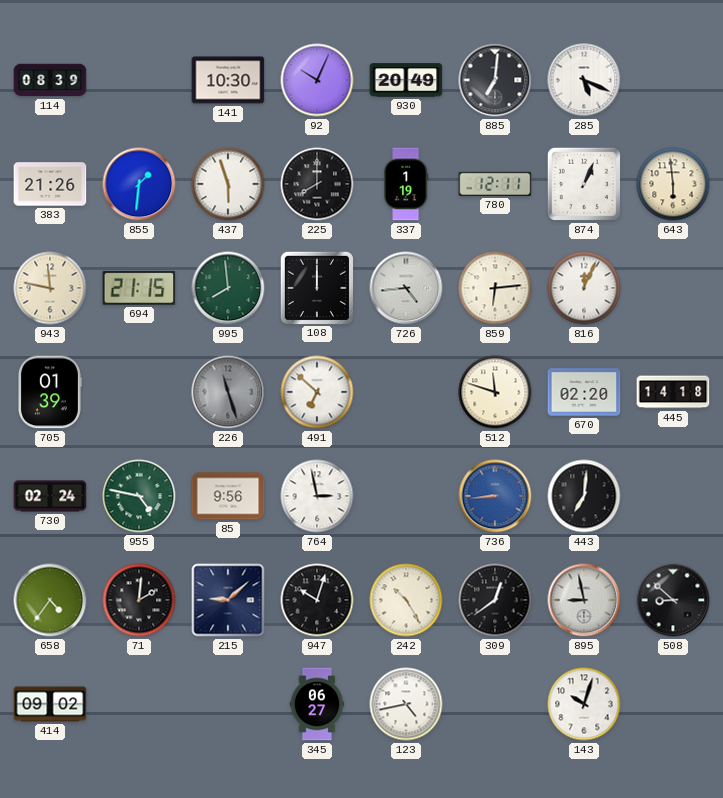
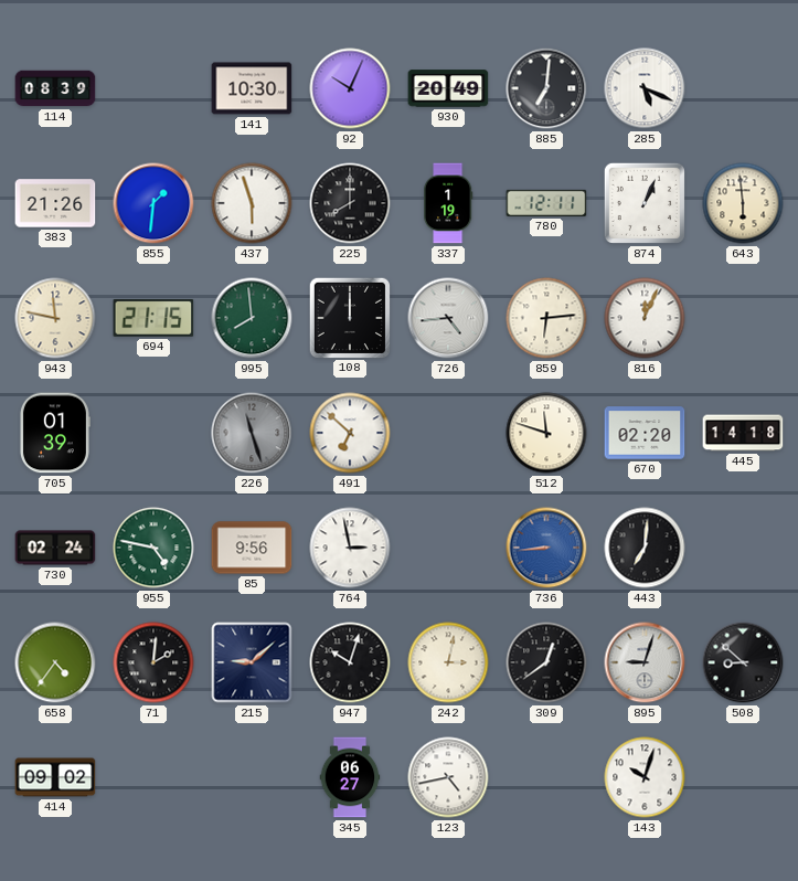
242: 10:25 -> 3:02
895: 8:58 -> 9:03
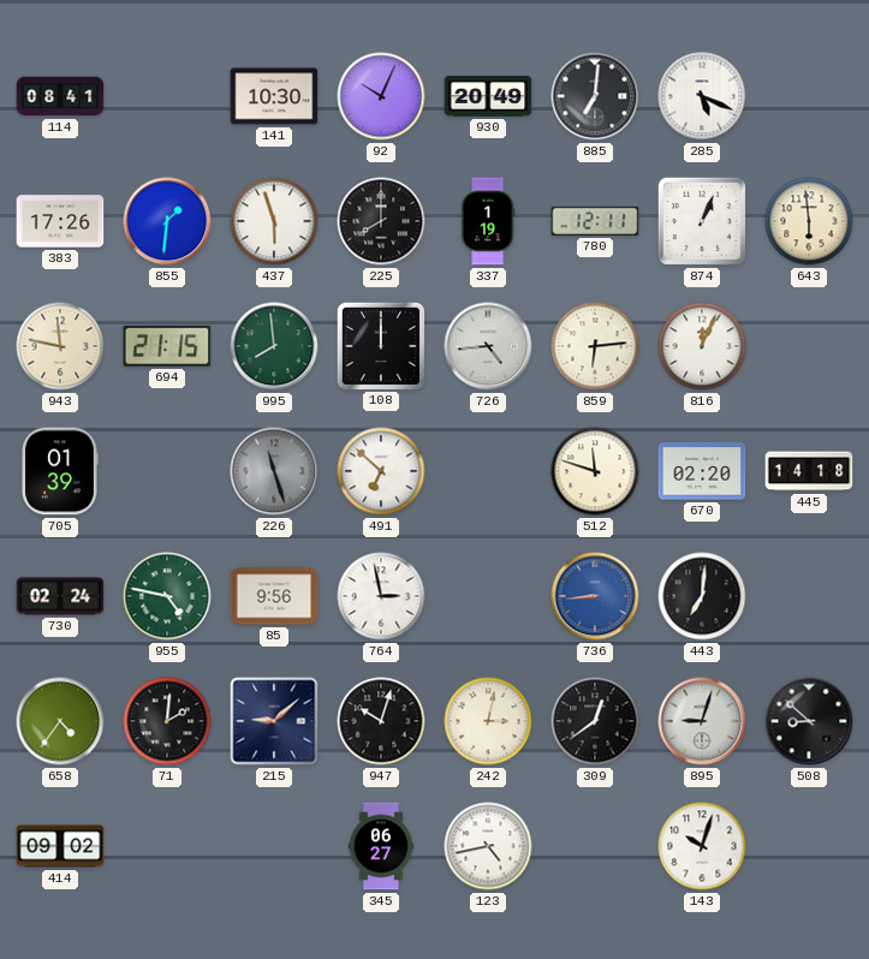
114: 08:39 -> 08:41
383: 21:26 -> 17:26
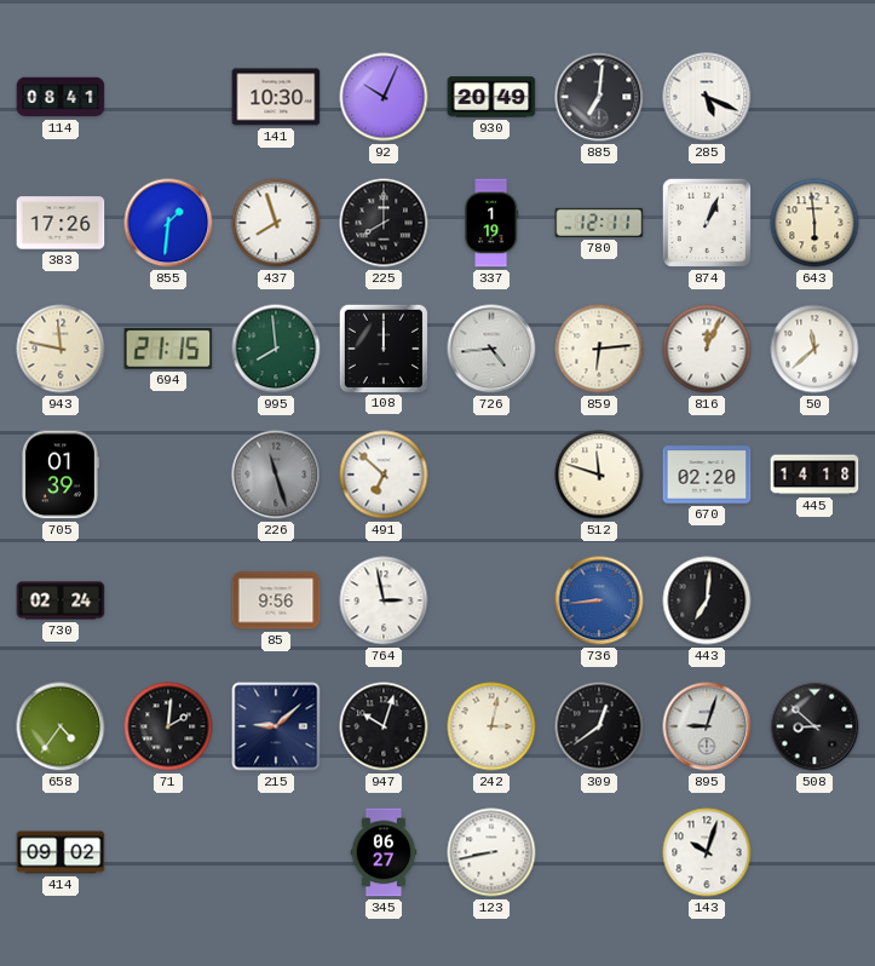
437: 5:57 -> 7:57
50: none -> 11:38
955: 4:47 -> none
123: 4:43 -> 8:43
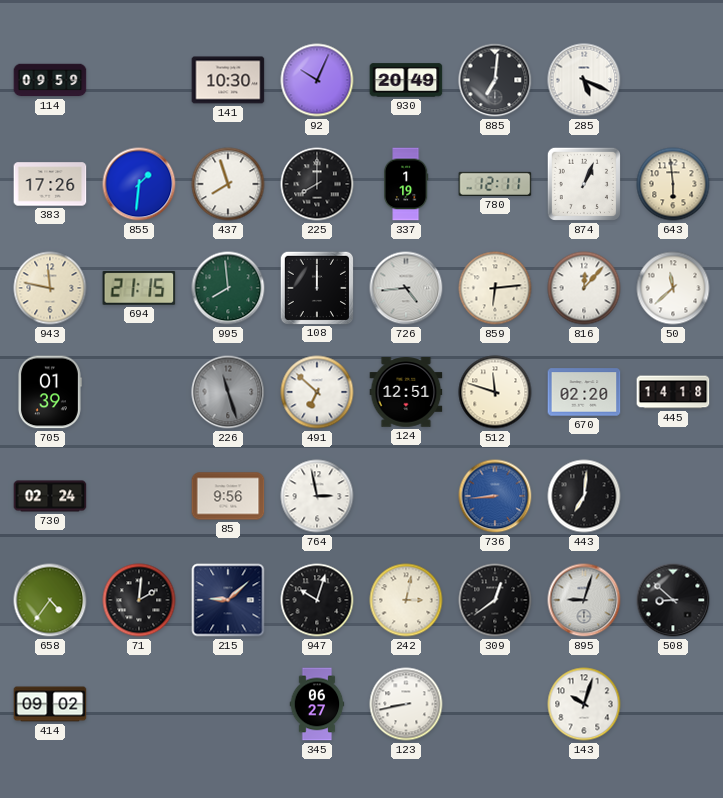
114: 08:41 -> 09:59
816: 12:04 -> 12:07
124: none -> 12:51
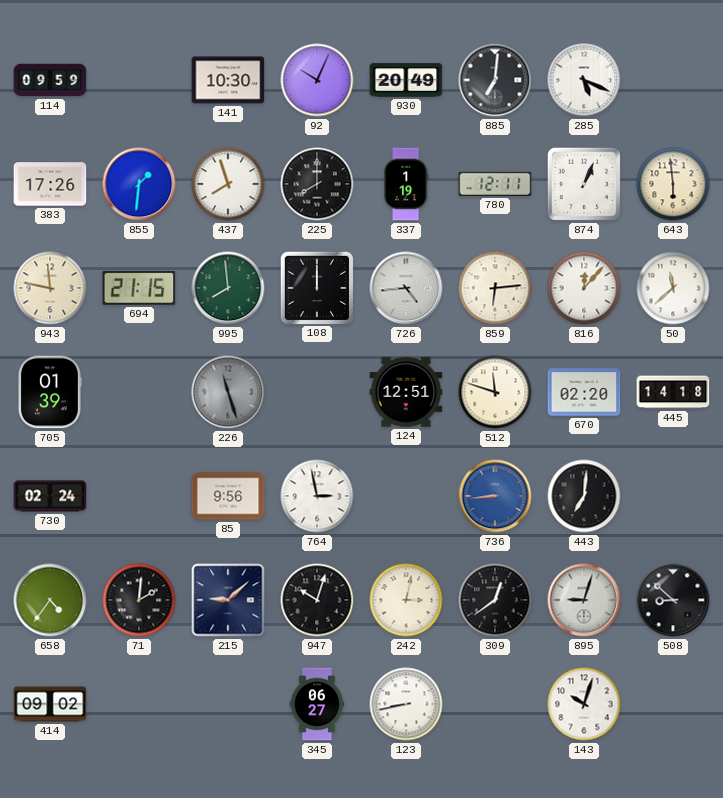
491: 6:52 -> none
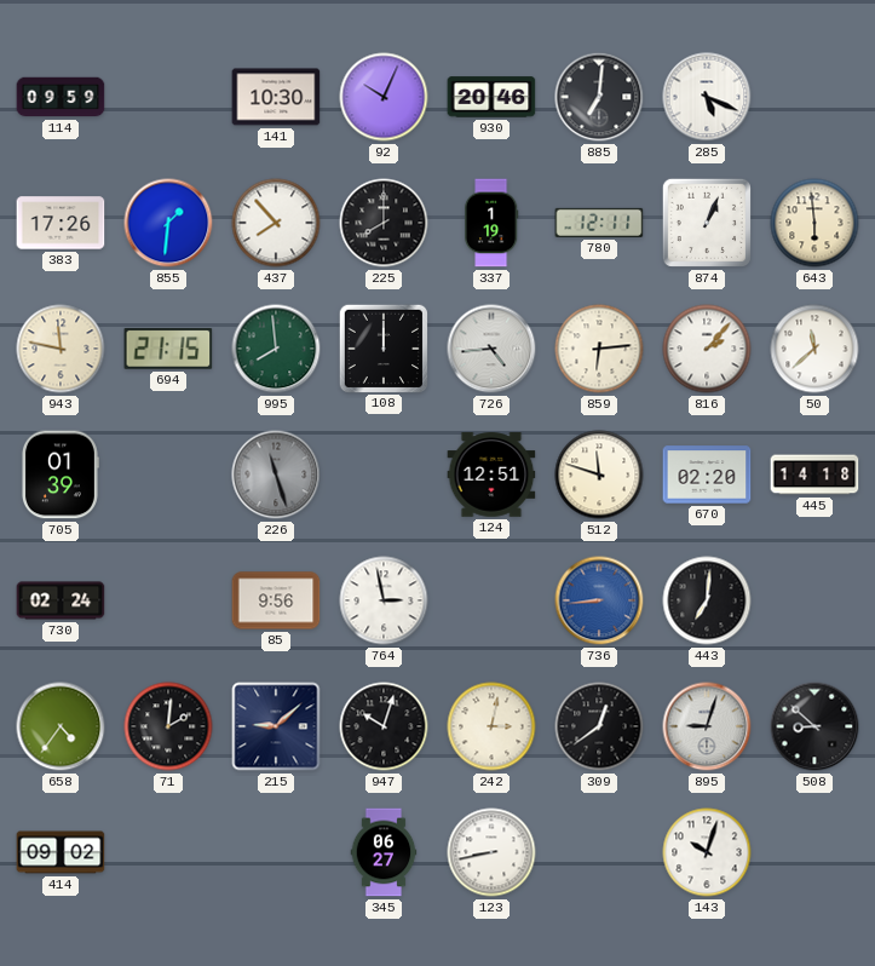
930: 20:49 -> 20:46
437: 7:57 -> 7:53
816: 12:07 -> 2:07
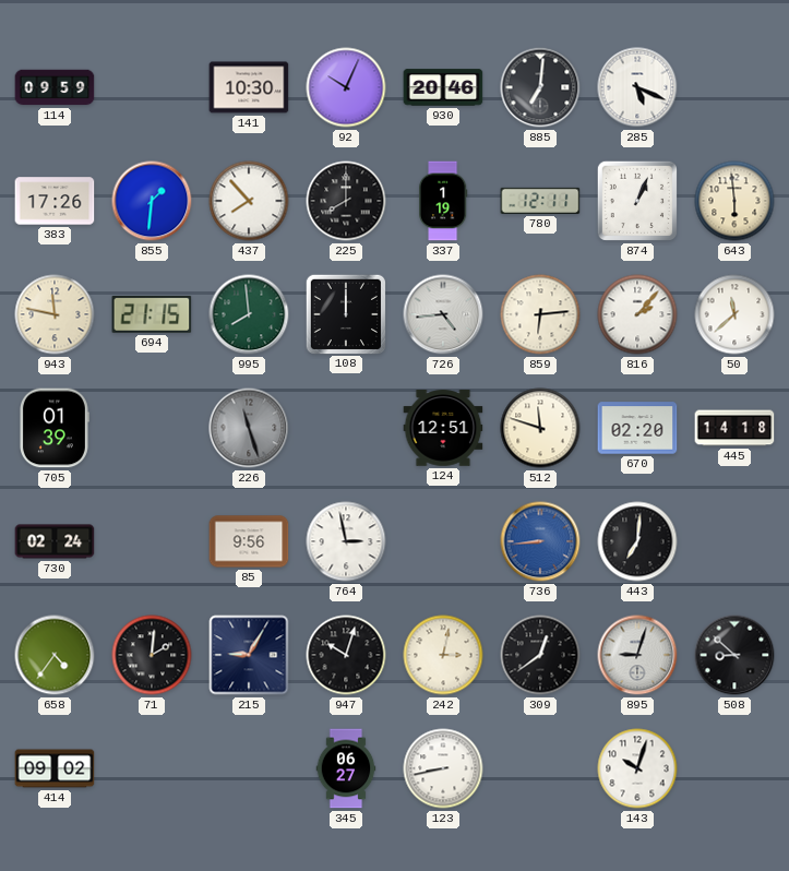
215: 9:08 -> 9:05
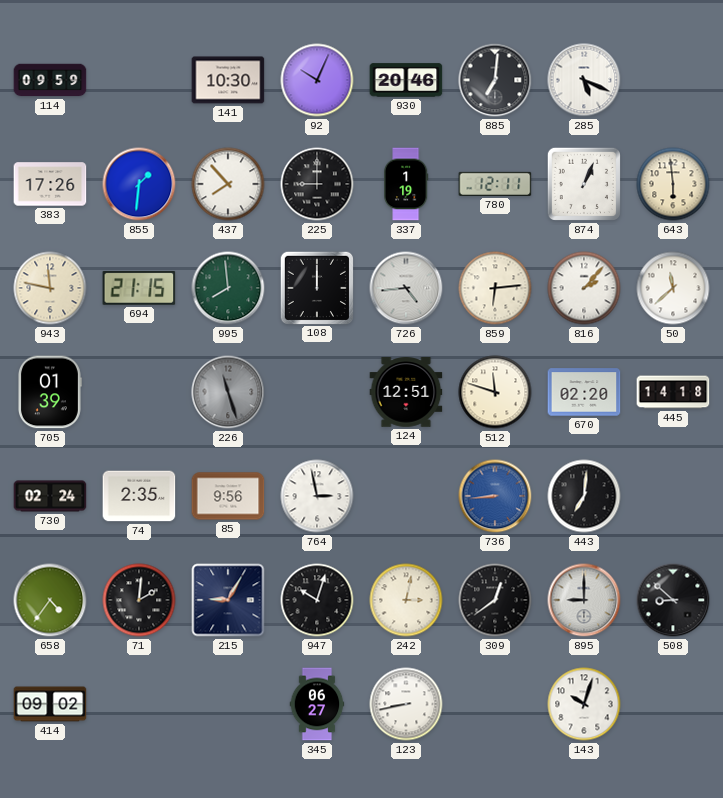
225: 8:00 -> 9:00
74: none -> 2:35
895: 9:03 -> 9:00
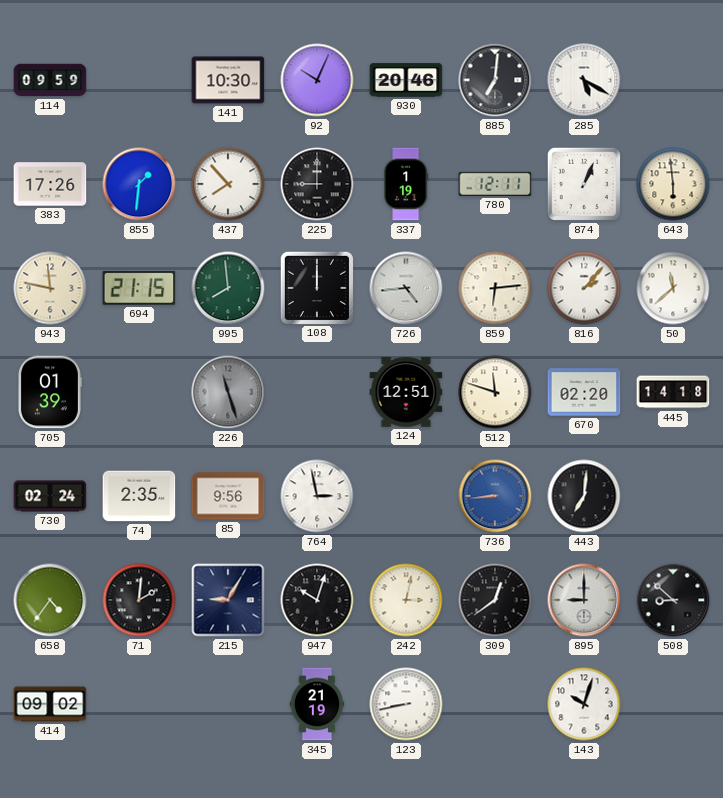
285: 5:19 -> 5:20
345: 06:27 -> 21:19
